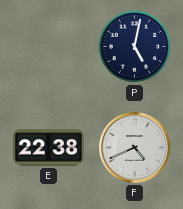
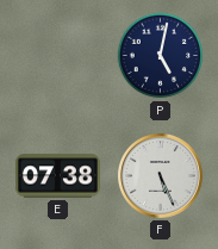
E: 22:38 -> 07:38
F: 4:41 -> 5:26
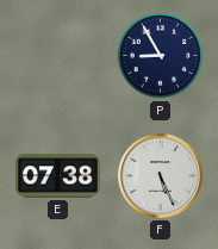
P: 5:02 -> 8:55
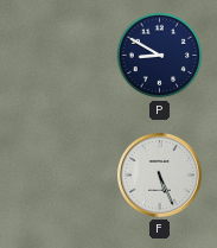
P: 8:55 -> 8:50
E: 07:38 -> none
